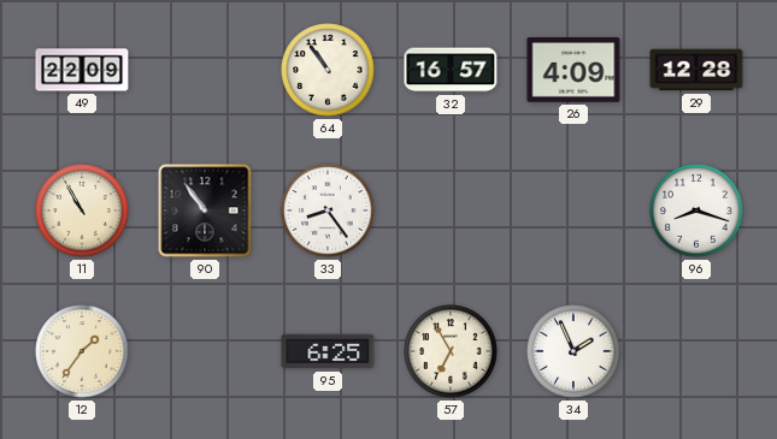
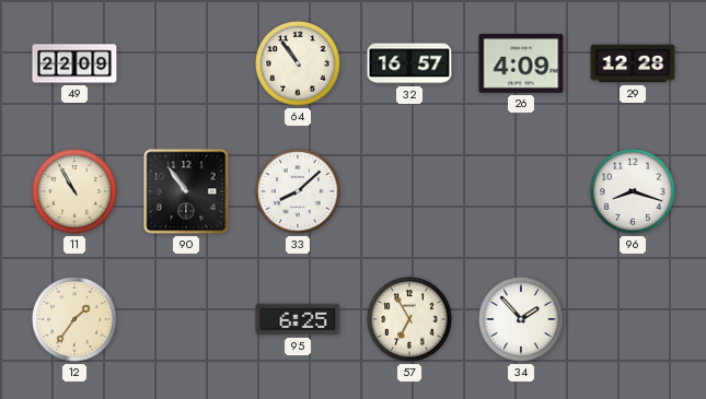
33: 8:24 -> 8:08
34: 1:56 -> 1:53
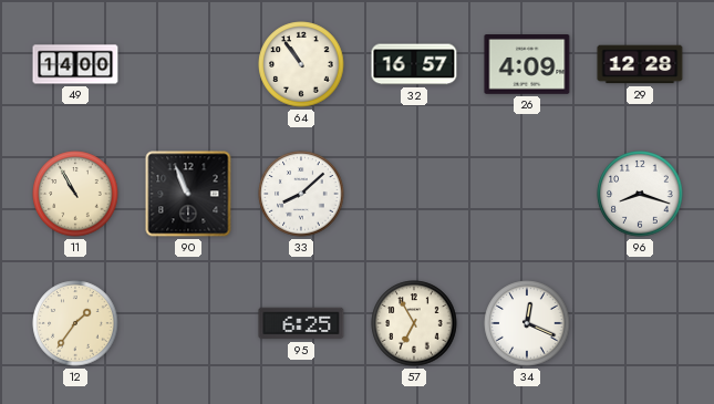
49: 22:09 -> 14:00
90: 10:54 -> 10:56
34: 1:53 -> 12:19
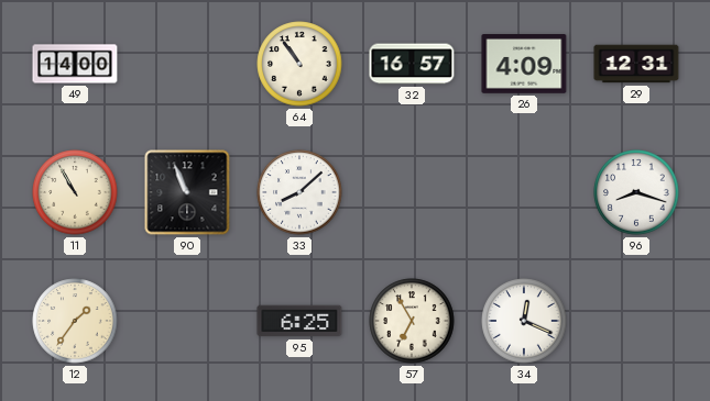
29: 12:28 -> 12:31
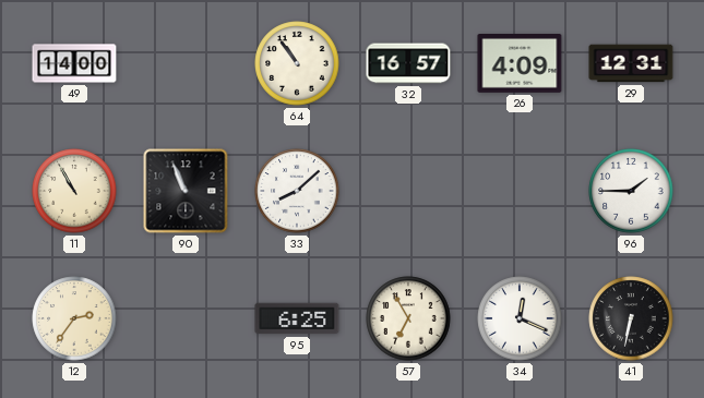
96: 8:18 -> 1:45
12: 1:36 -> 2:36
41: none -> 6:32
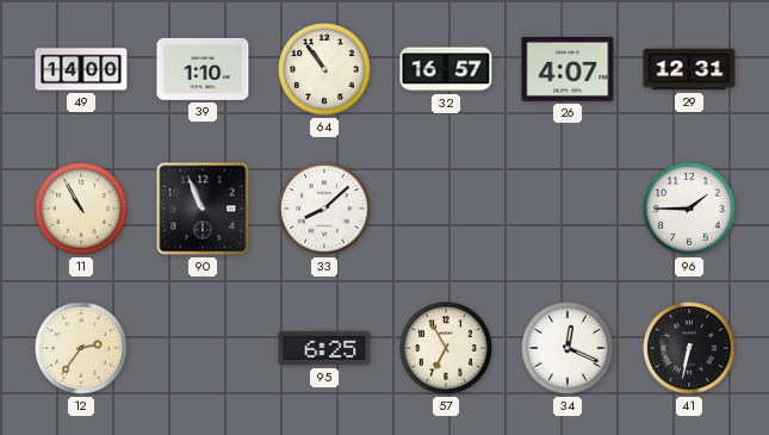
39: none -> 1:10
26: 4:09 -> 4:07
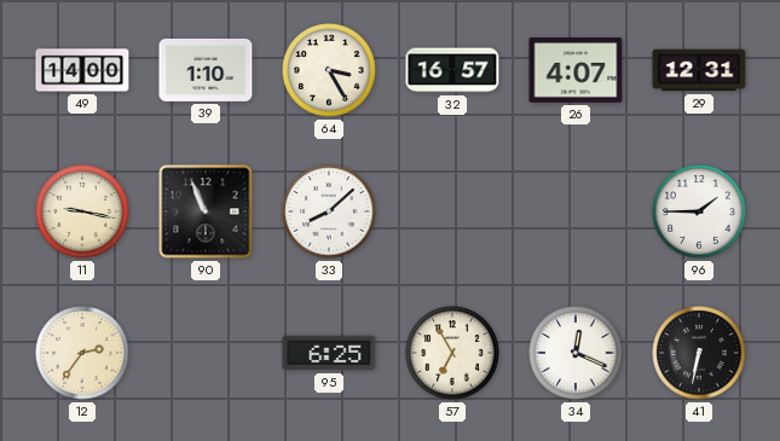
64: 10:54 -> 3:25
11: 10:55 -> 9:17
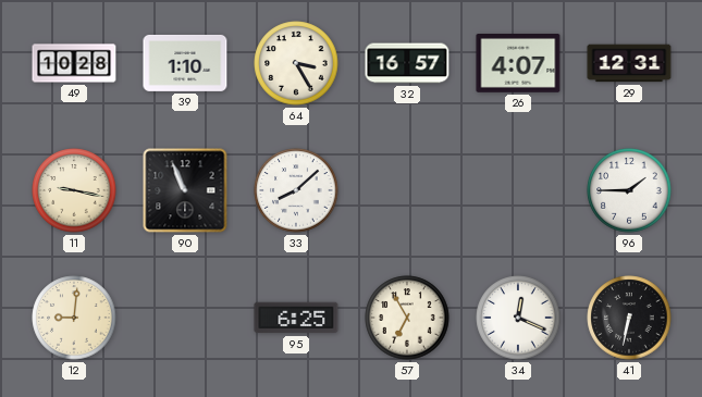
49: 14:00 -> 10:28
12: 2:36 -> 9:01
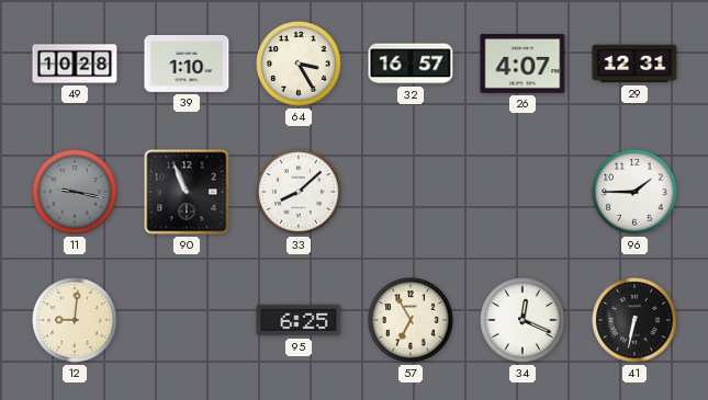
11 dial: cream -> grey
